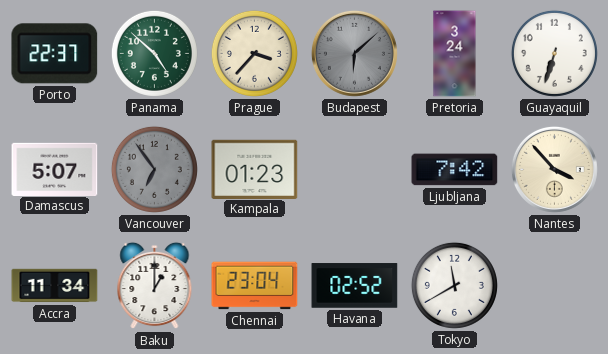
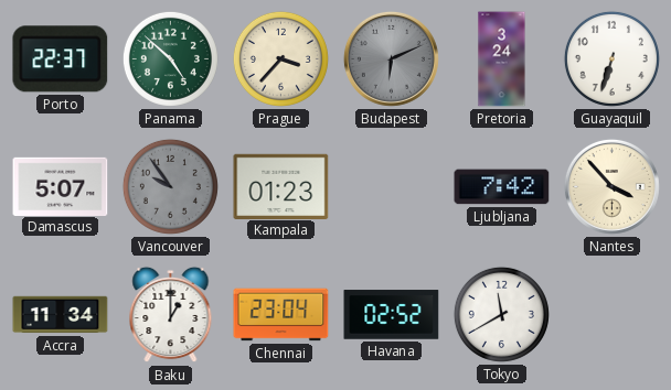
Budapest: 6:08 -> 6:11
Vancouver: 6:54 -> 9:54
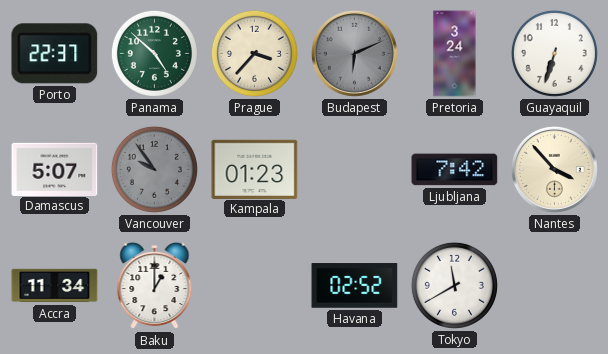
Chennai: 23:04 -> none
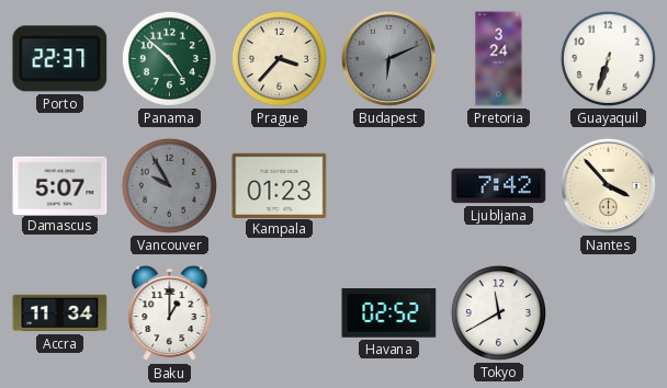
Vancouver: 9:54 -> 9:55
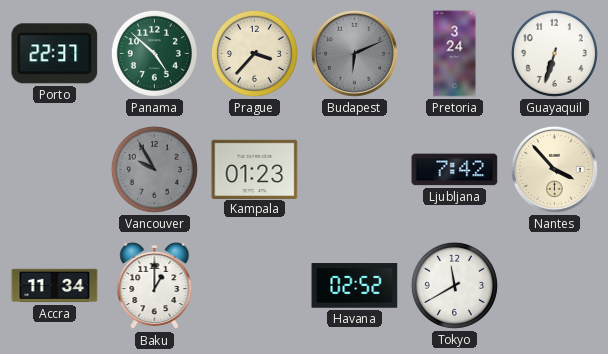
Damascus: 5:07 -> none
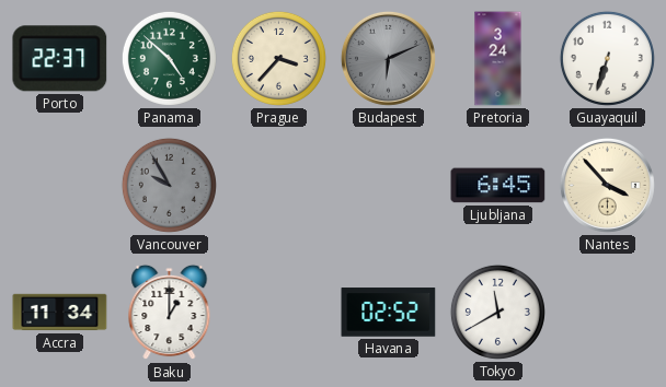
Kampala: 01:23 -> none
Ljubljana: 7:42 -> 6:45
